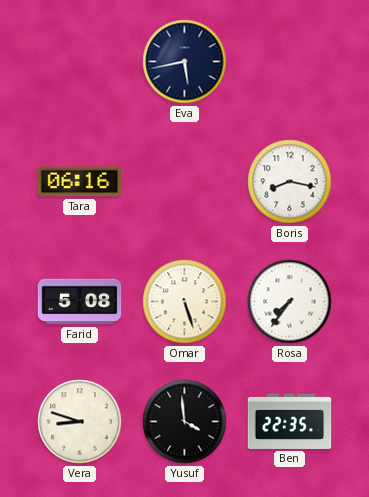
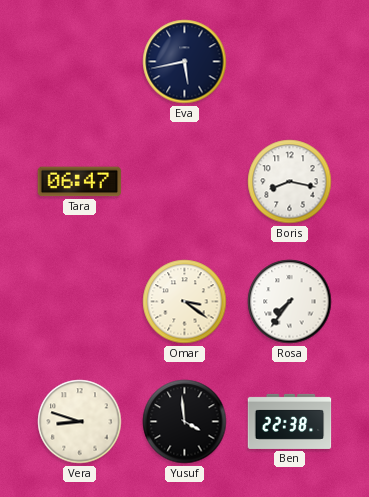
Tara: 06:16 -> 06:47
Farid: 5:08 -> none
Omar: 5:27 -> 3:21
Ben: 22:35 -> 22:38
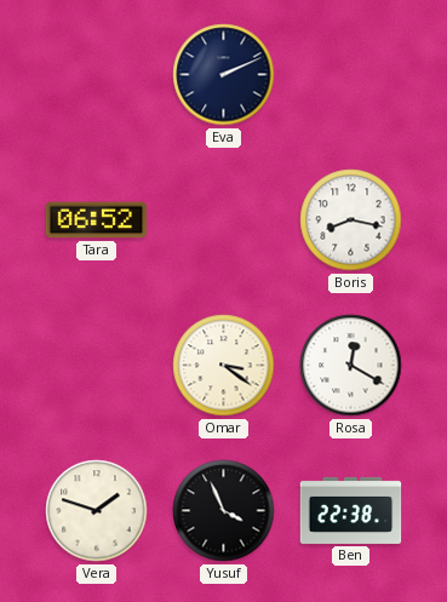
Eva: 5:43 -> 2:11
Tara: 06:47 -> 06:52
Rosa: 7:36 -> 12:20
Vera: 8:48 -> 1:48
Yusuf: 3:59 -> 3:56
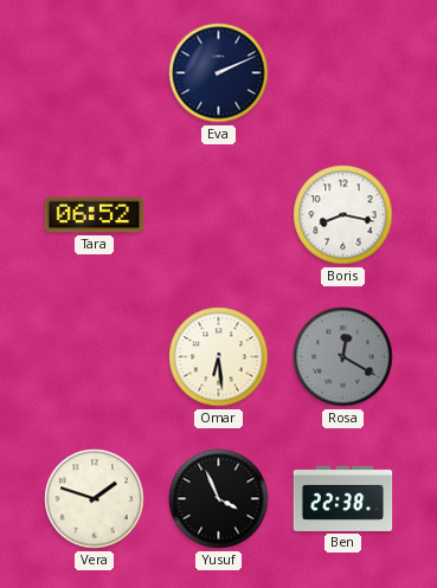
Omar: 3:21 -> 6:29
Rosa dial: white -> grey
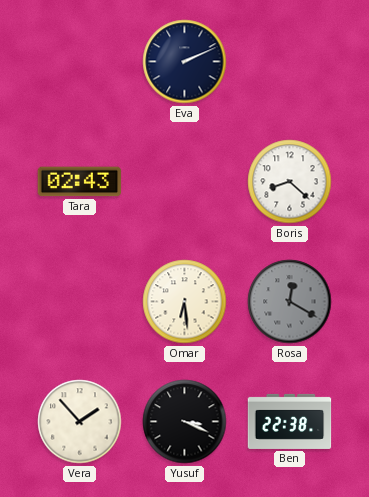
Tara: 06:52 -> 02:43
Boris: 8:17 -> 8:22
Vera: 1:48 -> 1:53
Yusuf: 3:56 -> 3:19
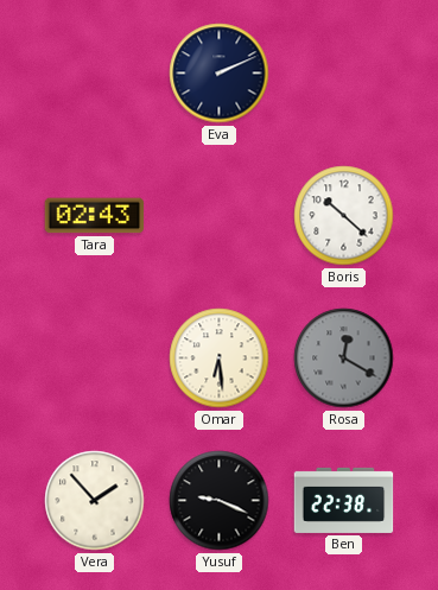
Boris: 8:22 -> 10:22
Yusuf: 3:19 -> 9:19
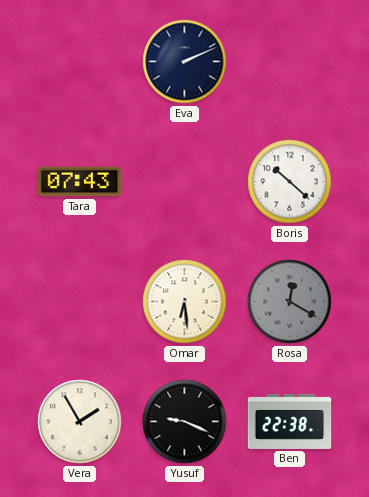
Tara: 02:43 -> 07:43
Vera: 1:53 -> 1:55
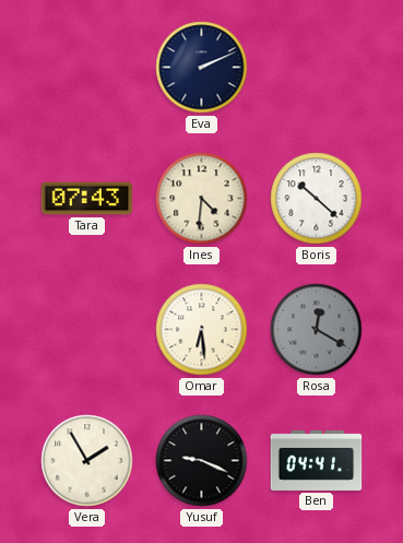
Ines: none -> 4:31
Ben: 22:38 -> 04:41
